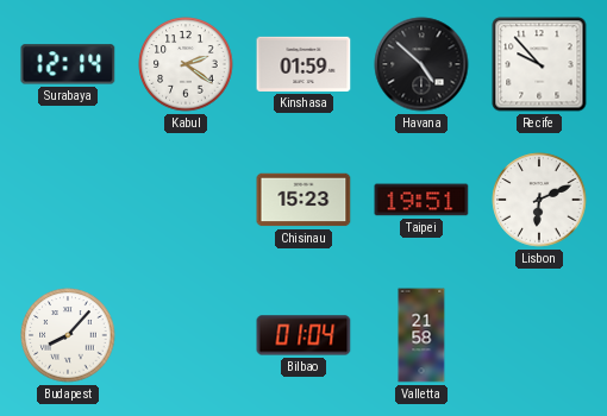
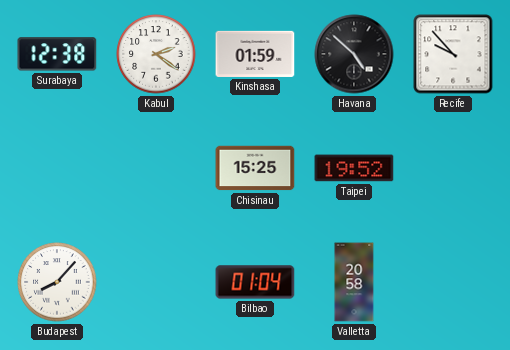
Surabaya: 12:14 -> 12:38
Chisinau: 15:23 -> 15:25
Taipei: 19:51 -> 19:52
Lisbon: 6:11 -> none
Valletta: 21:58 -> 20:58
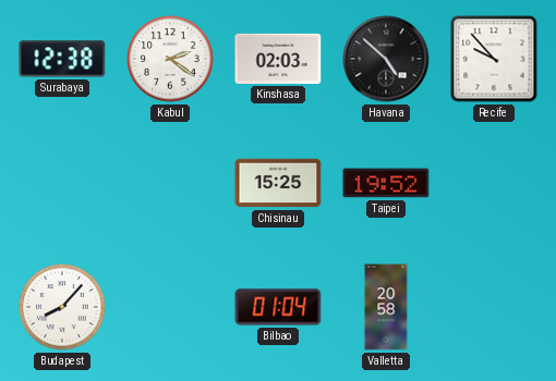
Kinshasa: 01:59 -> 02:03
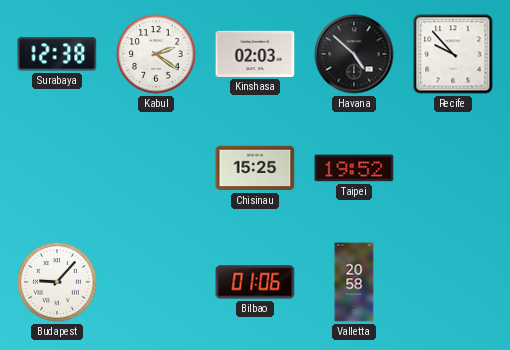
Budapest: 8:07 -> 9:07
Bilbao: 01:04 -> 01:06
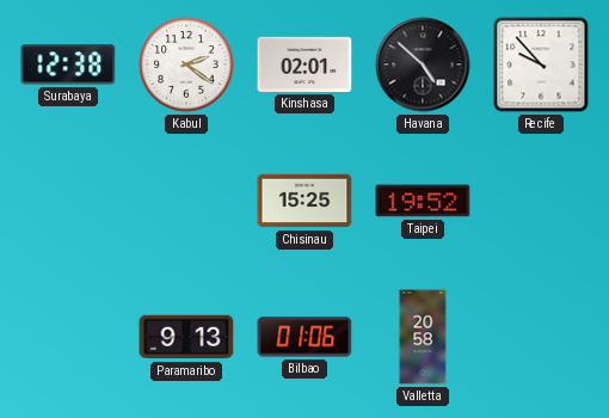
Kinshasa: 02:03 -> 02:01
Budapest: 9:07 -> none
Paramaribo: none -> 9:13
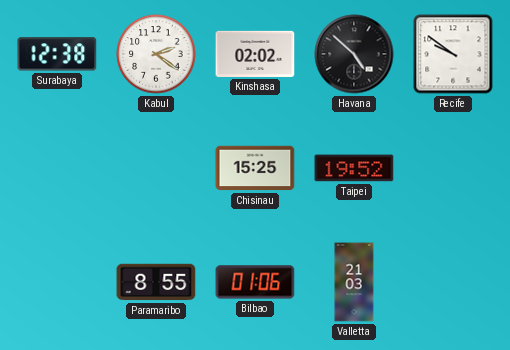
Kinshasa: 02:01 -> 02:02
Recife: 9:53 -> 9:51
Paramaribo: 9:13 -> 8:55
Valletta: 20:58 -> 21:03
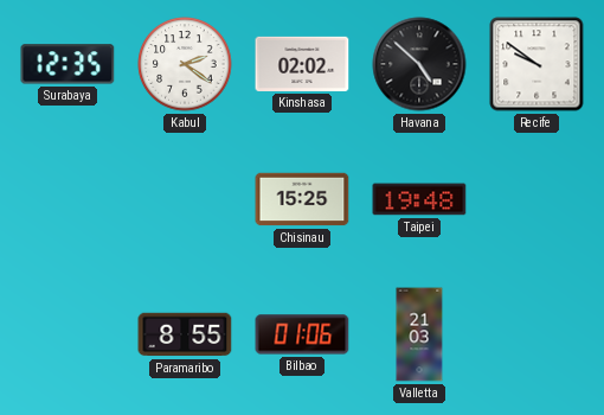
Surabaya: 12:38 -> 12:35
Taipei: 19:52 -> 19:48
